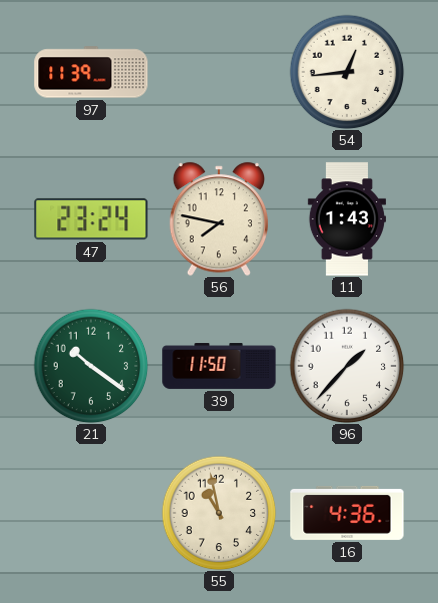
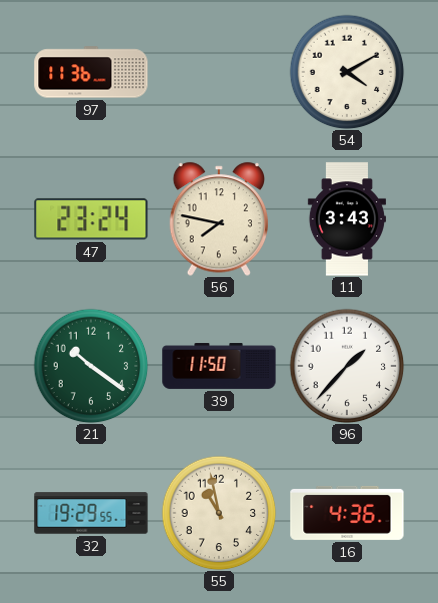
97: 11:39 -> 11:36
54: 12:44 -> 4:10
11: 1:43 -> 3:43
32: none -> 19:29
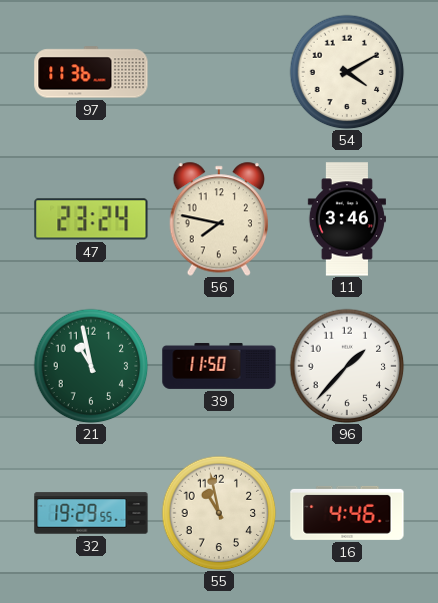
11: 3:43 -> 3:46
21: 10:21 -> 10:58
16: 4:36 -> 4:46
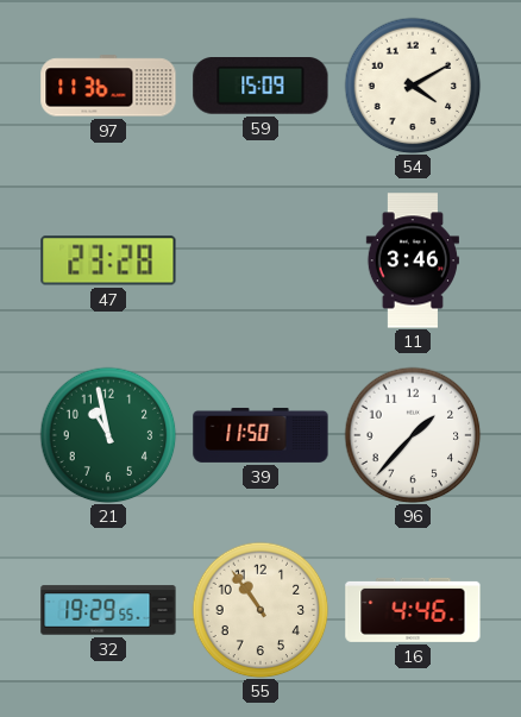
59: none -> 15:09
47: 23:24 -> 23:28
56: 7:47 -> none
55: 10:58 -> 10:54
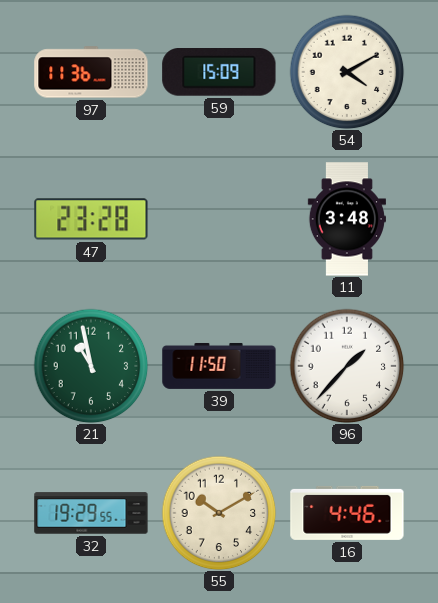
11: 3:46 -> 3:48
55: 10:54 -> 10:10
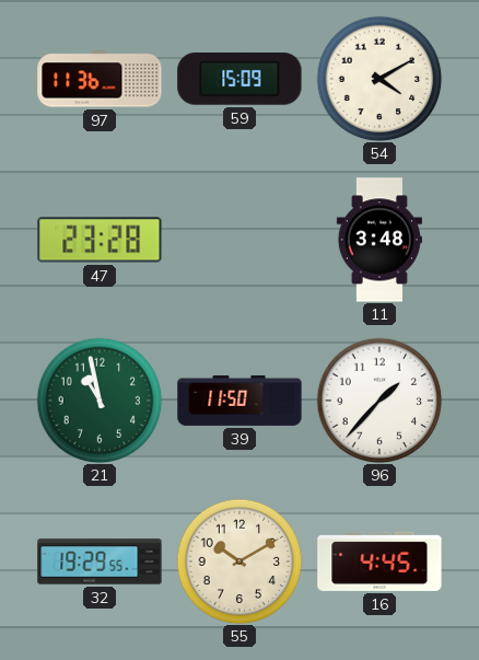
16: 4:46 -> 4:45
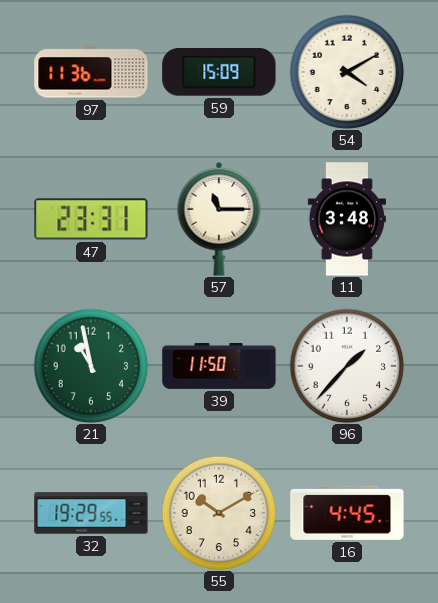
47: 23:28 -> 23:31
57: none -> 11:15
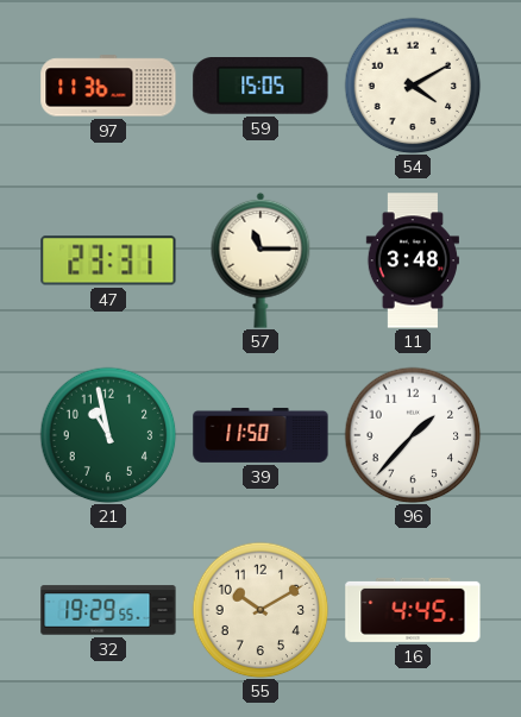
59: 15:09 -> 15:05
